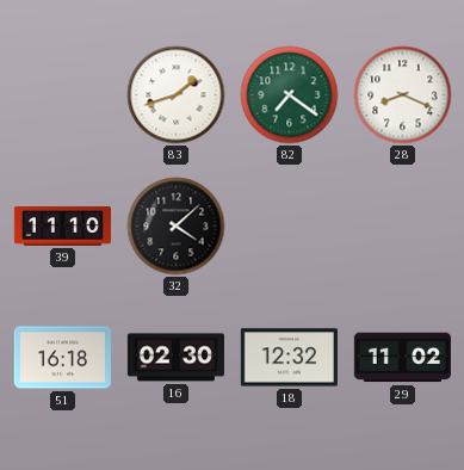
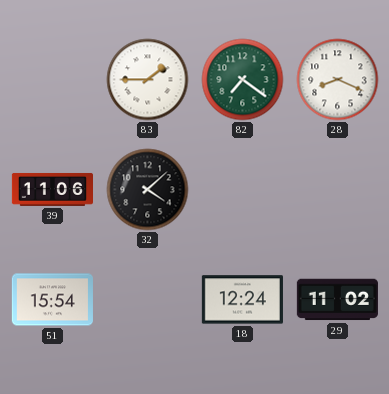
83: 1:42 -> 1:45
39: 11:10 -> 11:06
51: 16:18 -> 15:54
16: 02:30 -> none
18: 12:32 -> 12:24
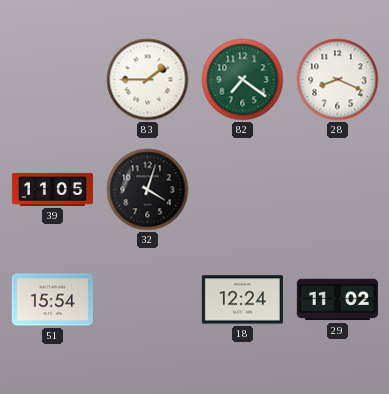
39: 11:06 -> 11:05
32: 4:08 -> 4:03
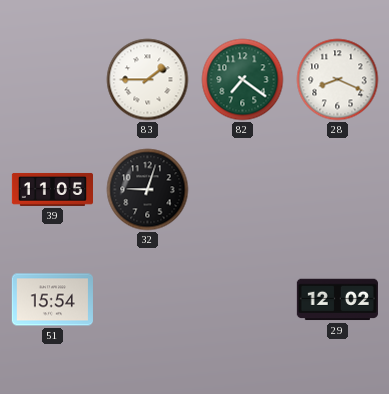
32: 4:03 -> 9:03
18: 12:24 -> none
29: 11:02 -> 12:02
